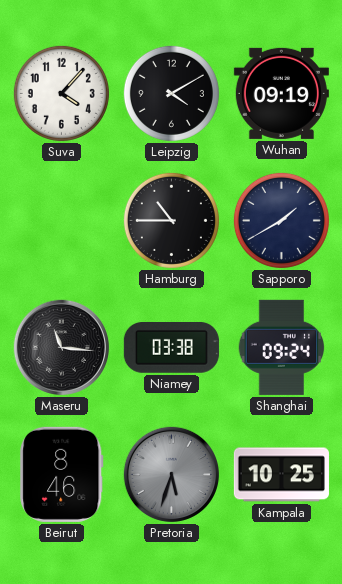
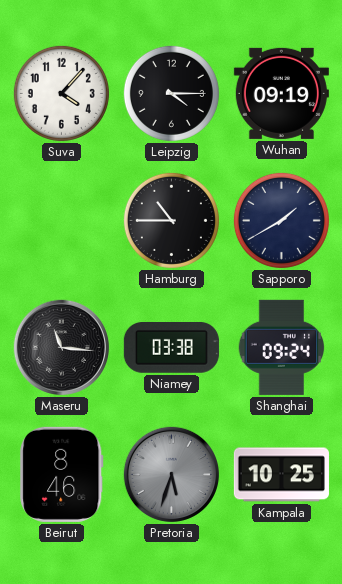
Leipzig: 4:10 -> 4:15
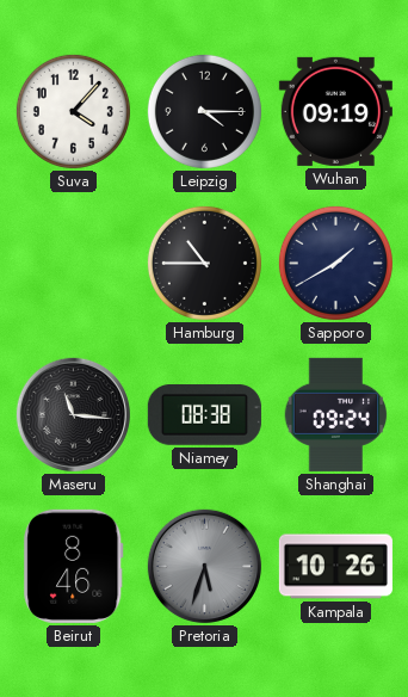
Niamey: 03:38 -> 08:38
Kampala: 10:25 -> 10:26
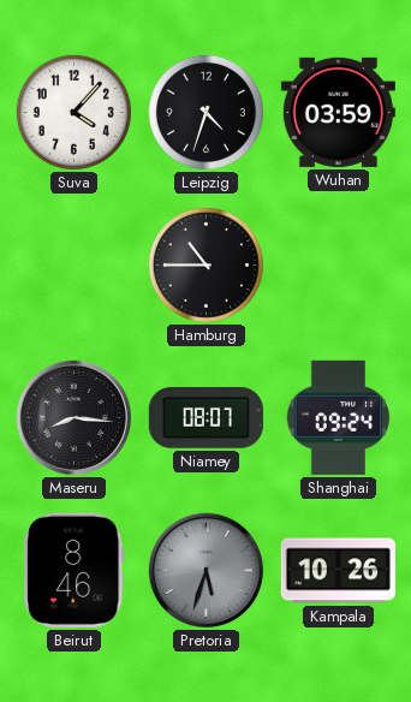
Leipzig: 4:15 -> 4:33
Wuhan: 09:19 -> 03:59
Sapporo: 1:40 -> none
Maseru: 11:16 -> 8:16
Niamey: 08:38 -> 08:07
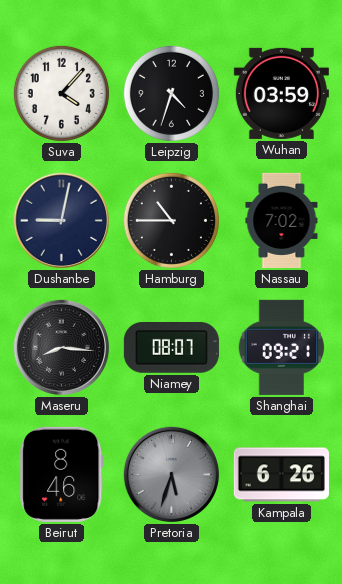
Dushanbe: none -> 9:02
Nassau: none -> 7:02
Shanghai: 09:24 -> 09:21
Kampala: 10:26 -> 6:26
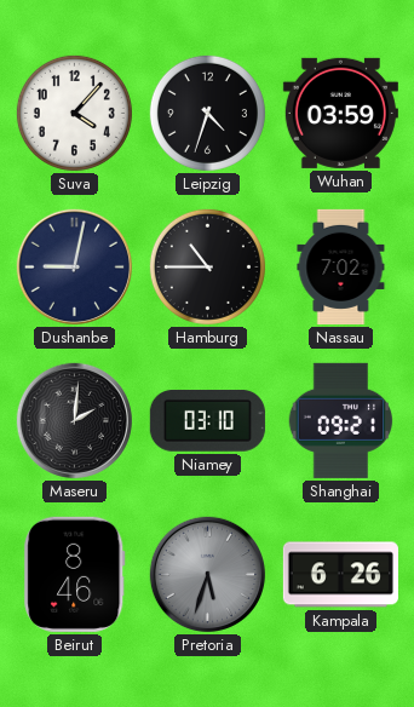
Maseru: 8:16 -> 2:01
Niamey: 08:07 -> 03:10
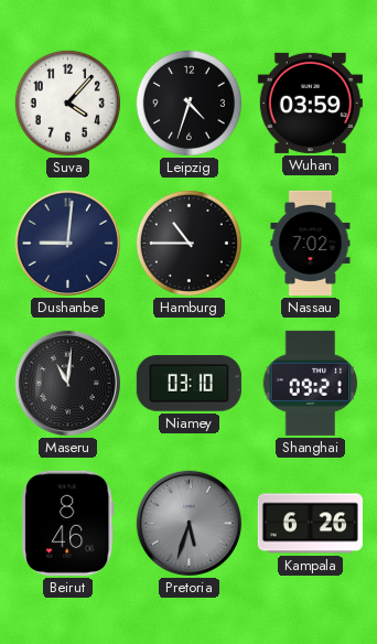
Dushanbe: 9:02 -> 9:01
Maseru: 2:01 -> 11:01
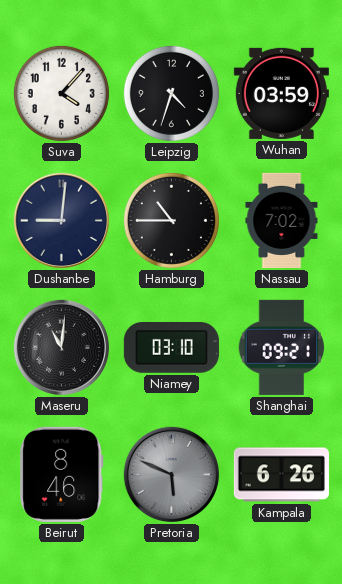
Pretoria: 5:33 -> 5:49
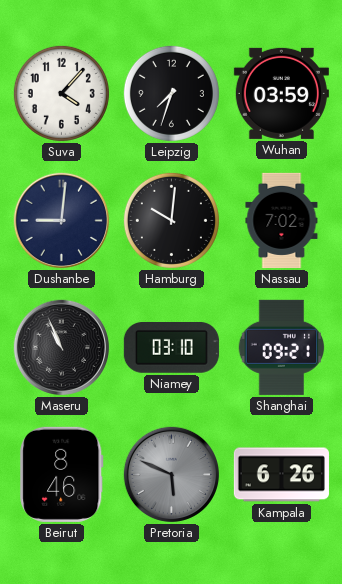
Leipzig: 4:33 -> 7:33
Hamburg: 10:45 -> 10:01
Maseru: 11:01 -> 10:56
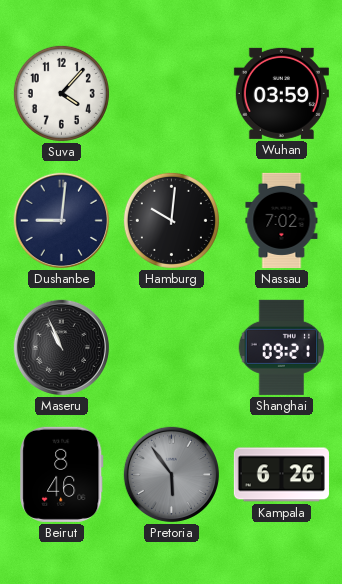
Leipzig: 7:33 -> none
Niamey: 03:10 -> none
Pretoria: 5:49 -> 5:54
